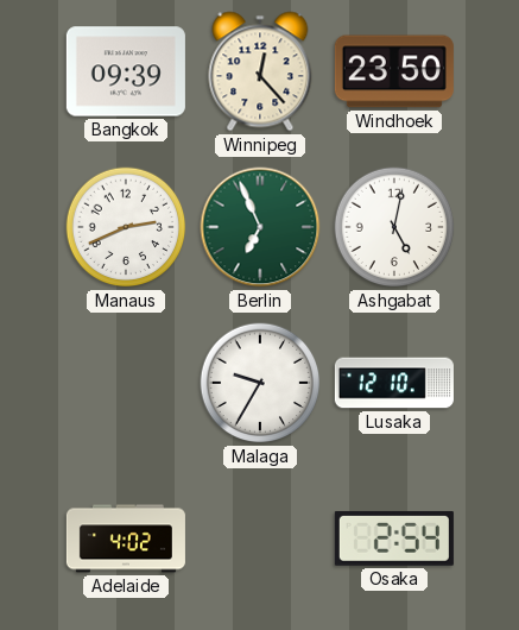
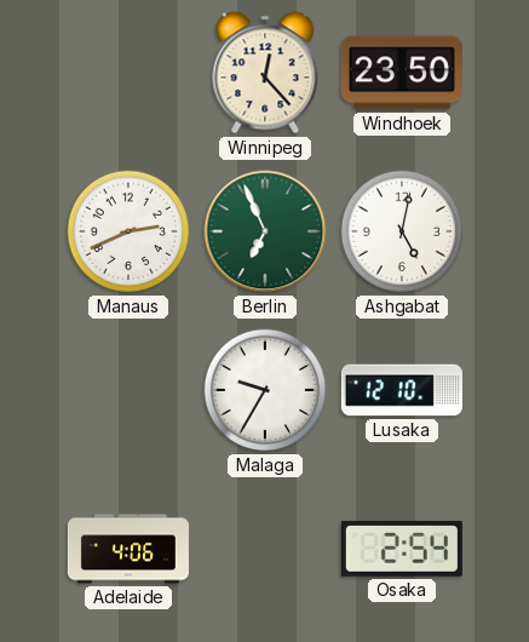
Bangkok: 09:39 -> none
Adelaide: 4:02 -> 4:06
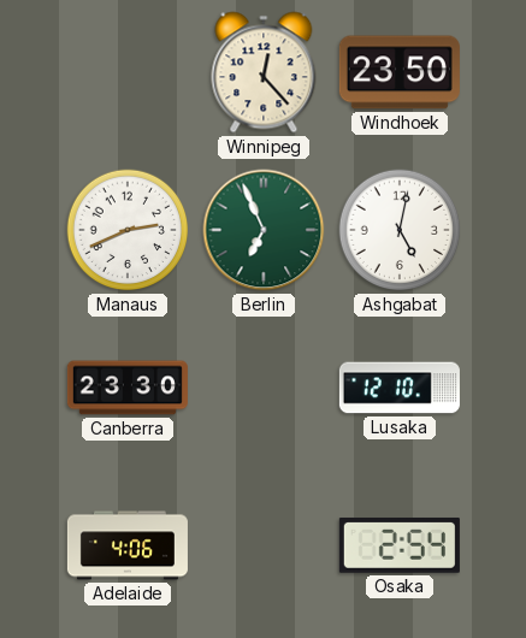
Canberra: none -> 23:30
Malaga: 9:35 -> none
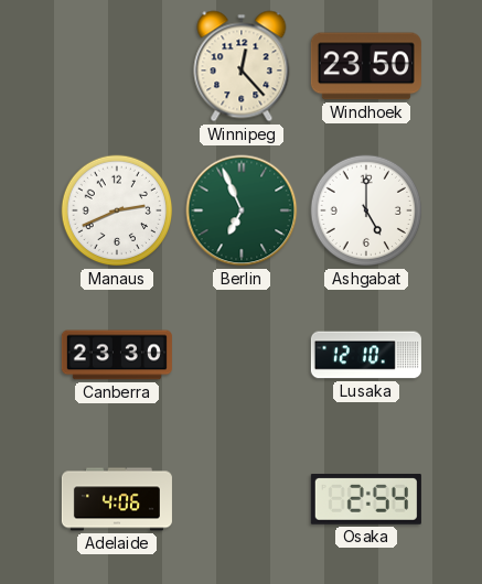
Ashgabat: 5:02 -> 5:00
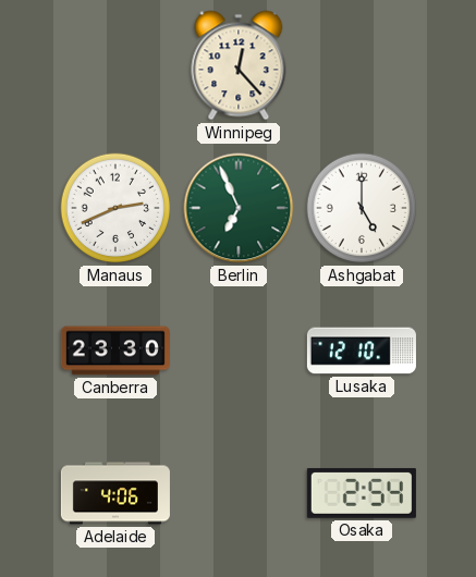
Windhoek: 23:50 -> none
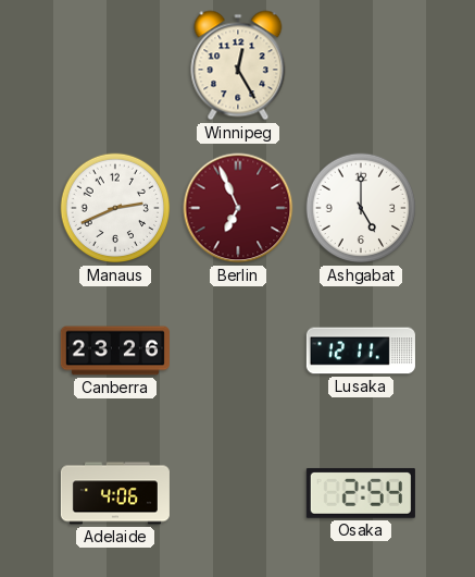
Winnipeg: 12:23 -> 12:25
Berlin dial: green -> burgundy
Canberra: 23:30 -> 23:26
Lusaka: 12:10 -> 12:11
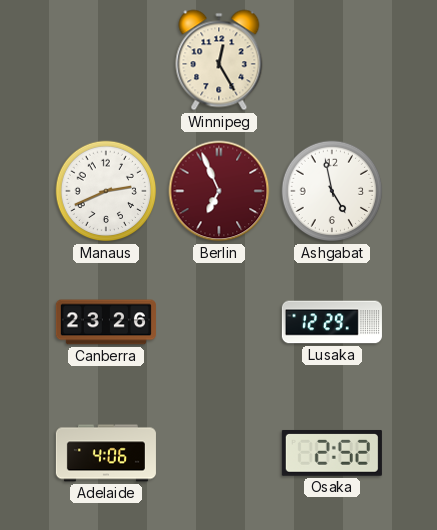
Ashgabat: 5:00 -> 4:58
Lusaka: 12:11 -> 12:29
Osaka: 2:54 -> 2:52
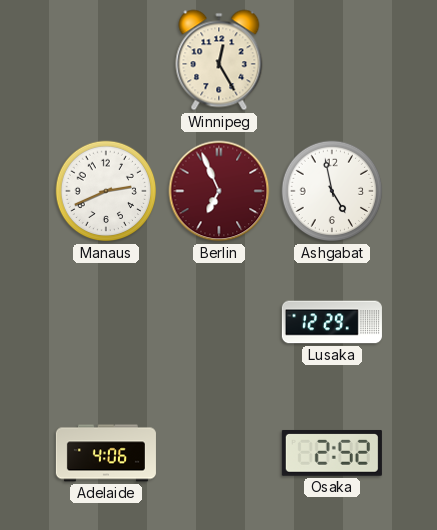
Canberra: 23:26 -> none
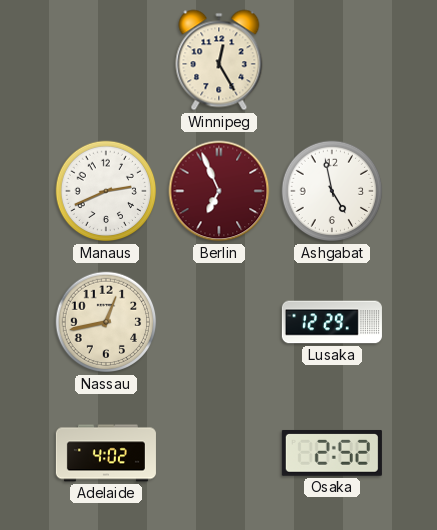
Nassau: none -> 12:43
Adelaide: 4:06 -> 4:02
